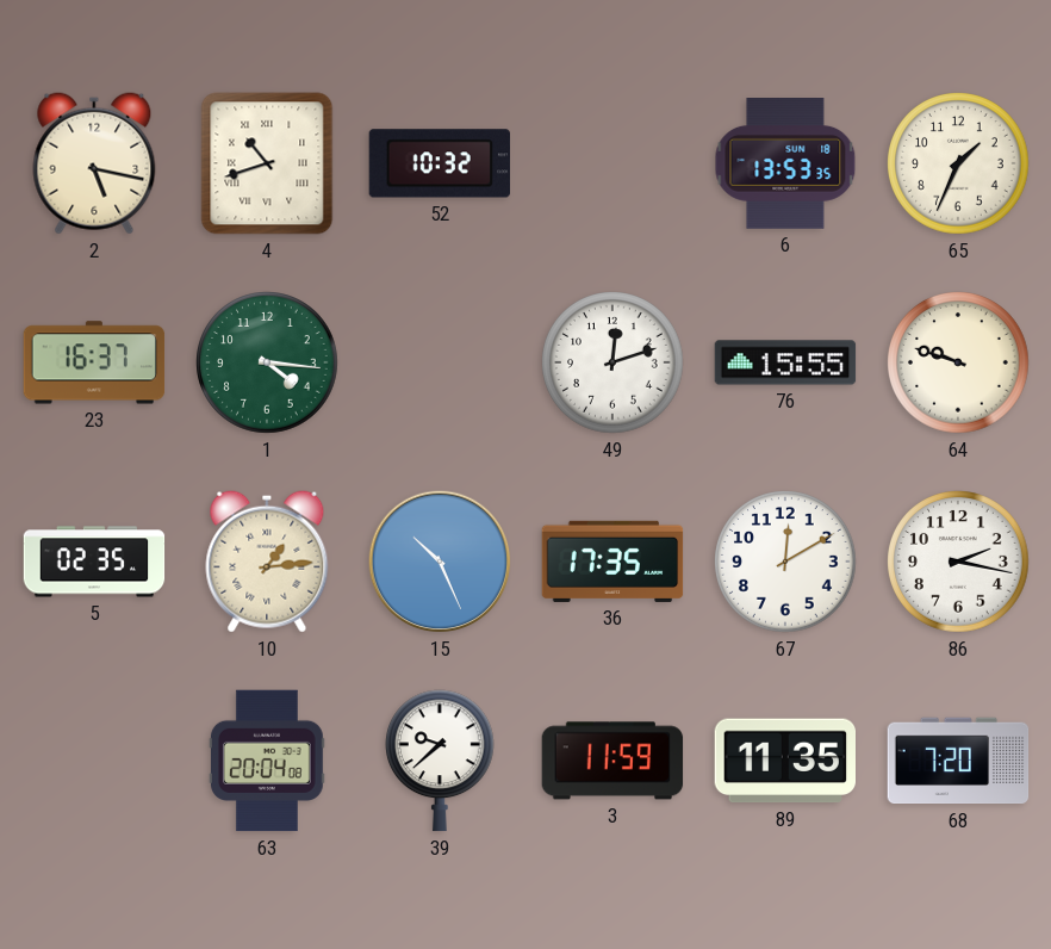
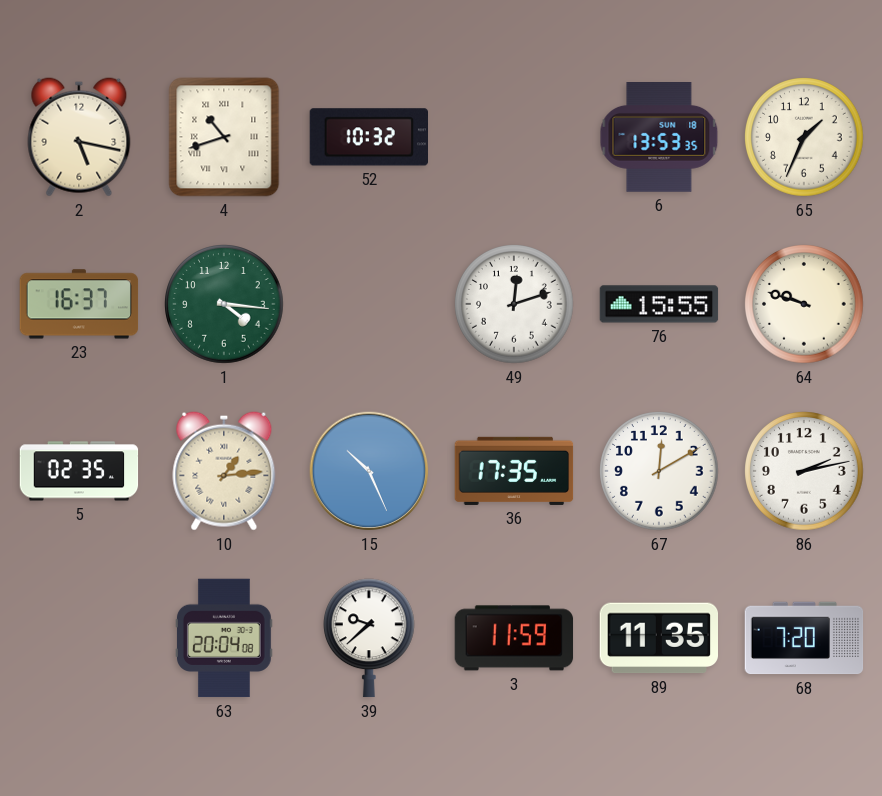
86: 2:17 -> 2:13
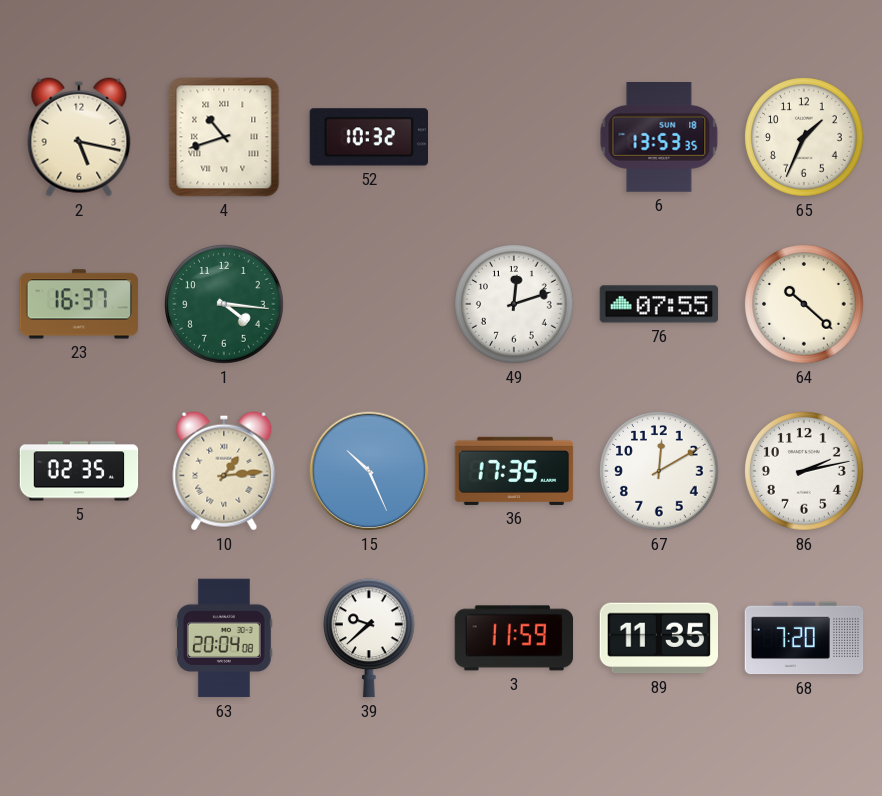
76: 15:55 -> 07:55
64: 9:48 -> 10:22
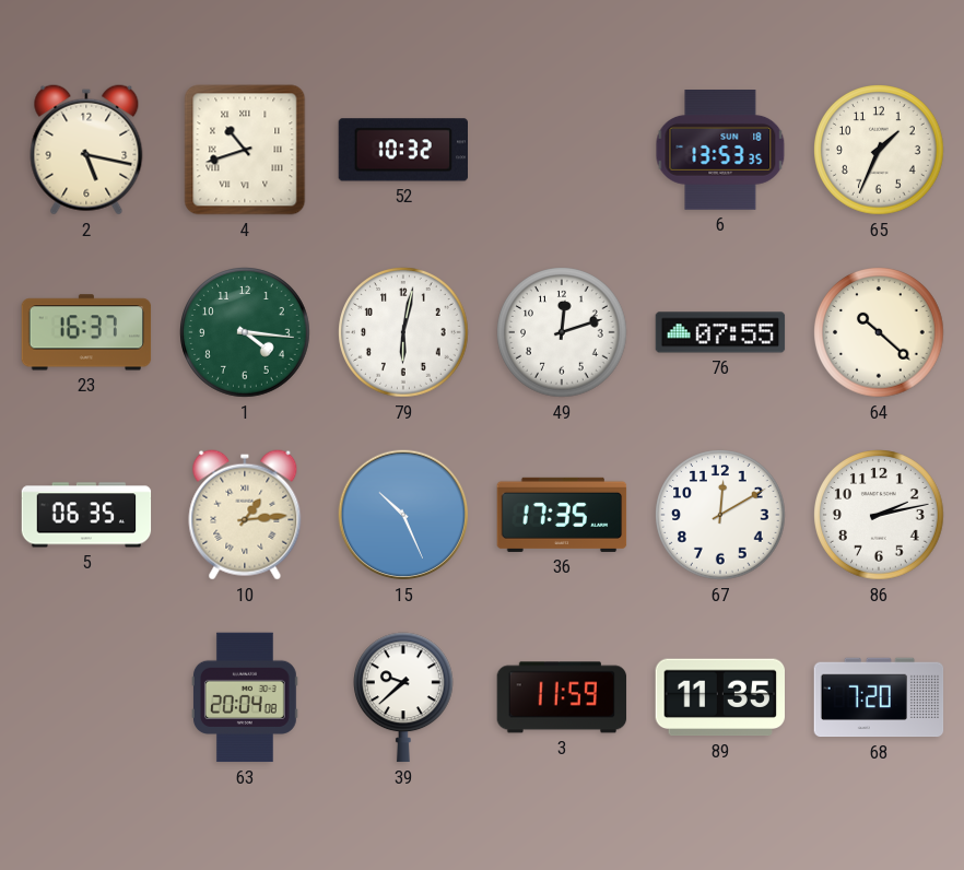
79: none -> 6:02
5: 02:35 -> 06:35
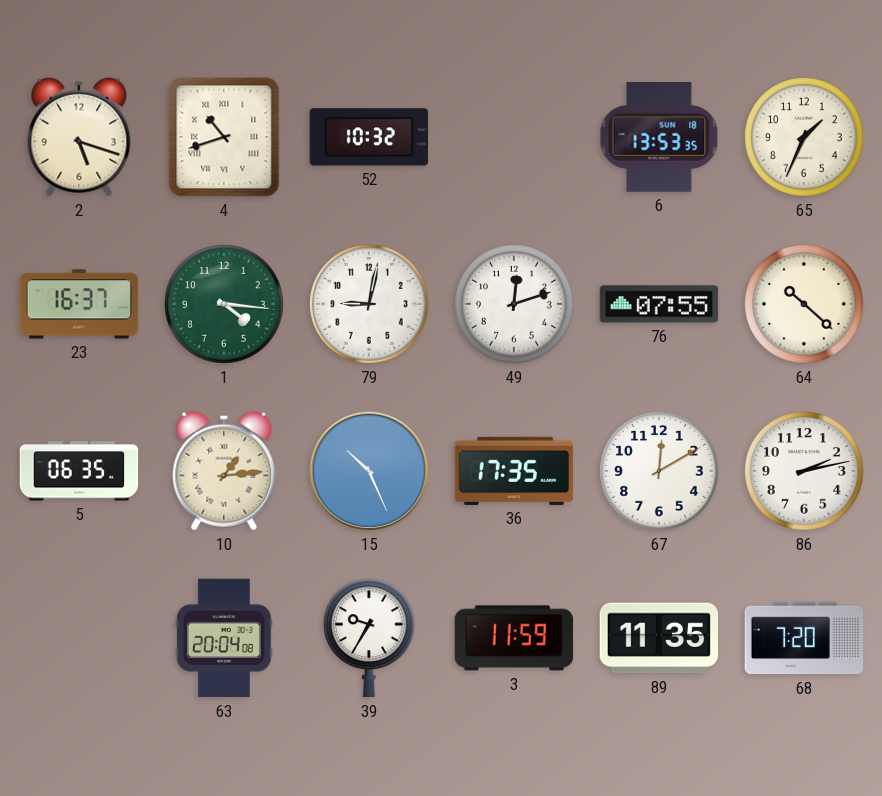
2: 5:17 -> 5:18
79: 6:02 -> 9:02
39: 9:38 -> 9:35
